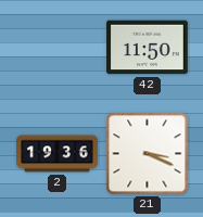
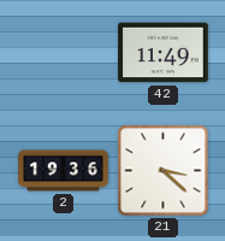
42: 11:50 -> 11:49
21: 3:19 -> 3:22
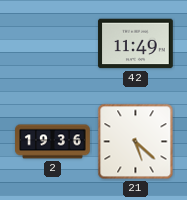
21: 3:22 -> 5:22
